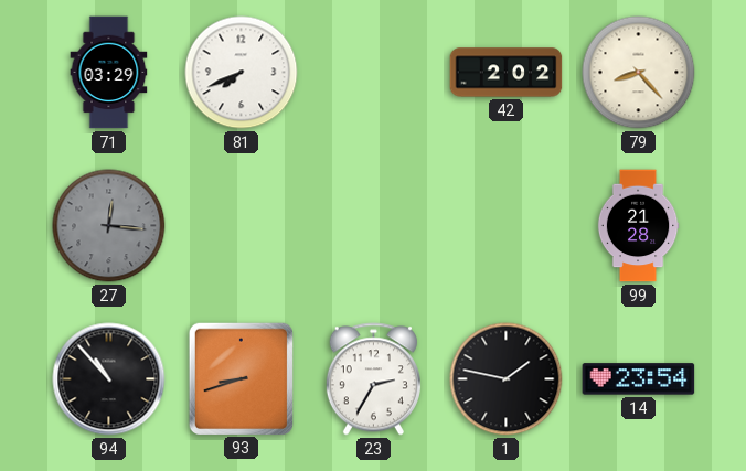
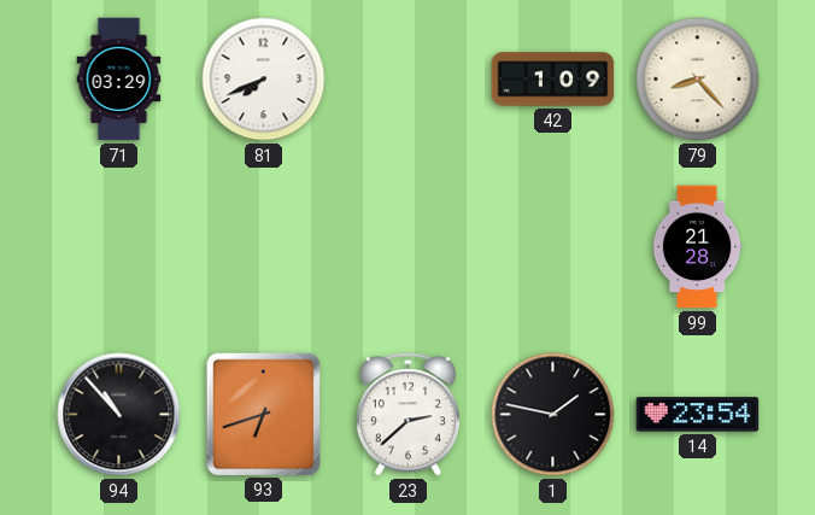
42: 2:02 -> 1:09
27: 12:16 -> none
93: 8:42 -> 6:42
23: 2:35 -> 2:38
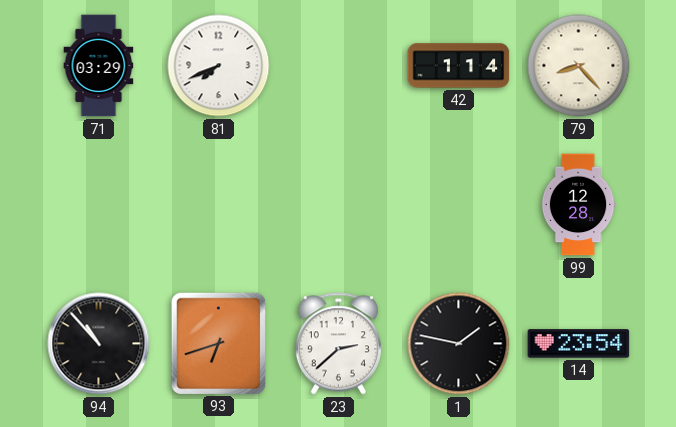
42: 1:09 -> 1:14
99: 21:28 -> 12:28
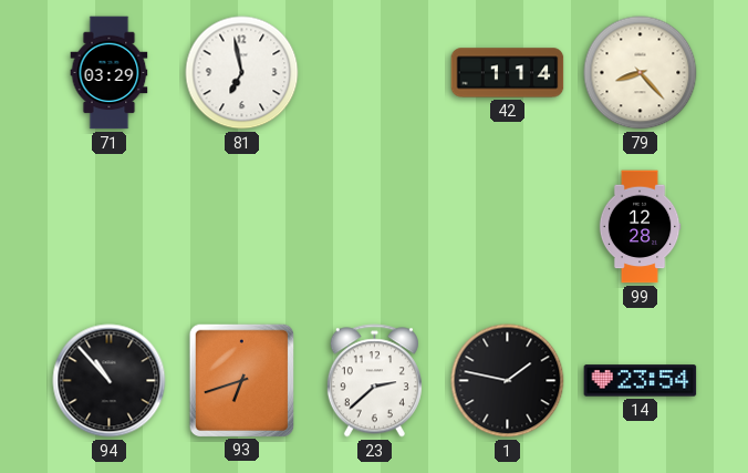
81: 7:41 -> 6:58
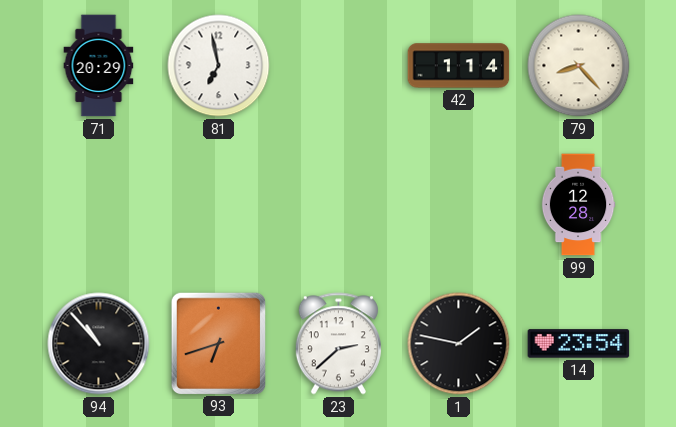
71: 03:29 -> 20:29
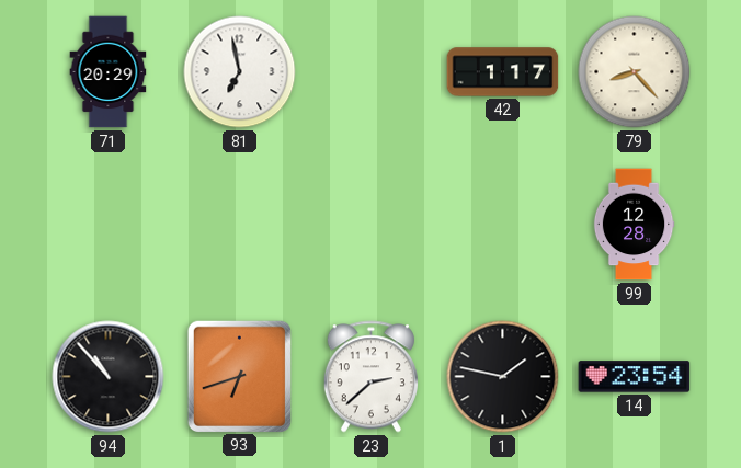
42: 1:14 -> 1:17
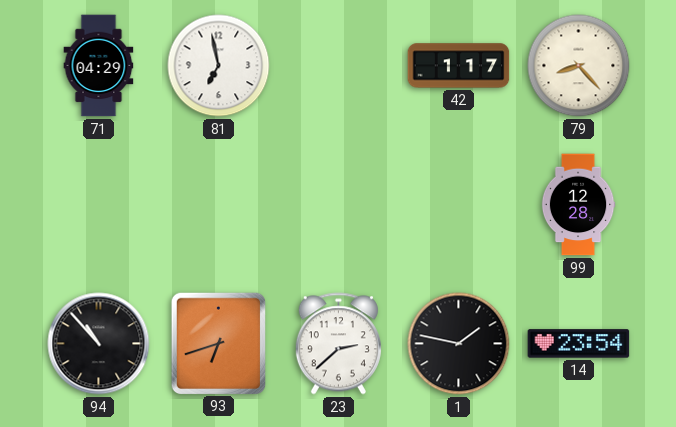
71: 20:29 -> 04:29
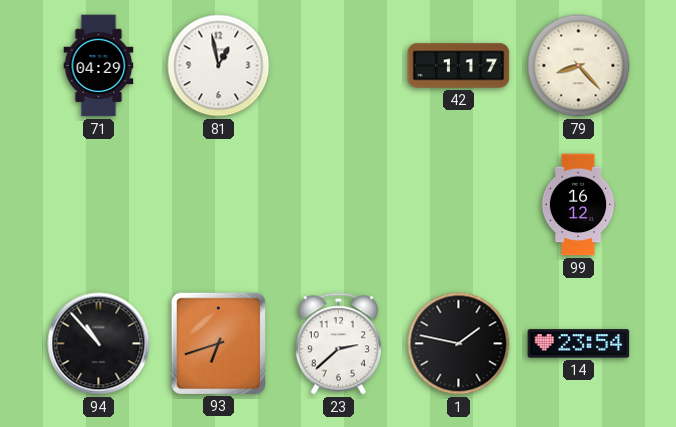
81: 6:58 -> 12:58
99: 12:28 -> 16:12
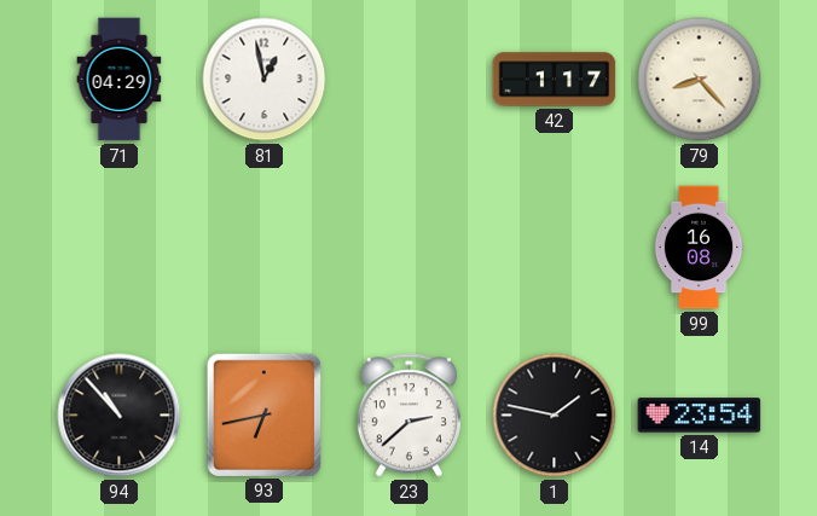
99: 16:12 -> 16:08
93: 6:42 -> 6:43
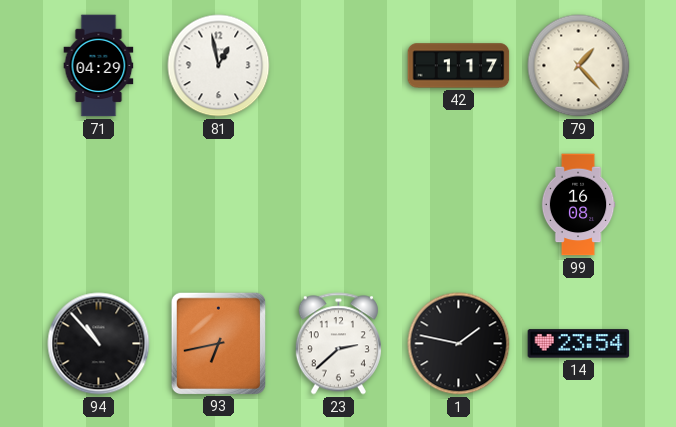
79: 8:23 -> 1:23
